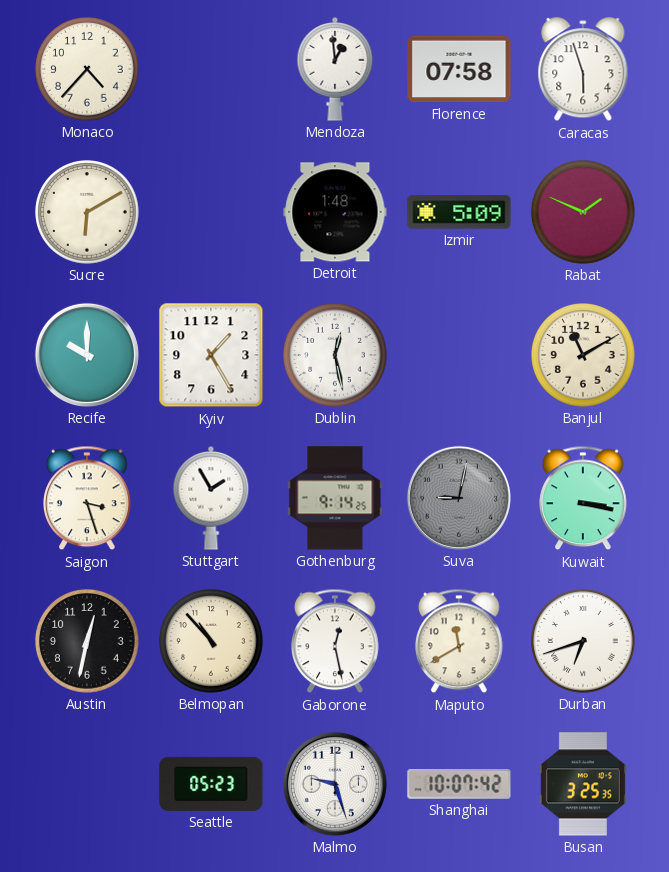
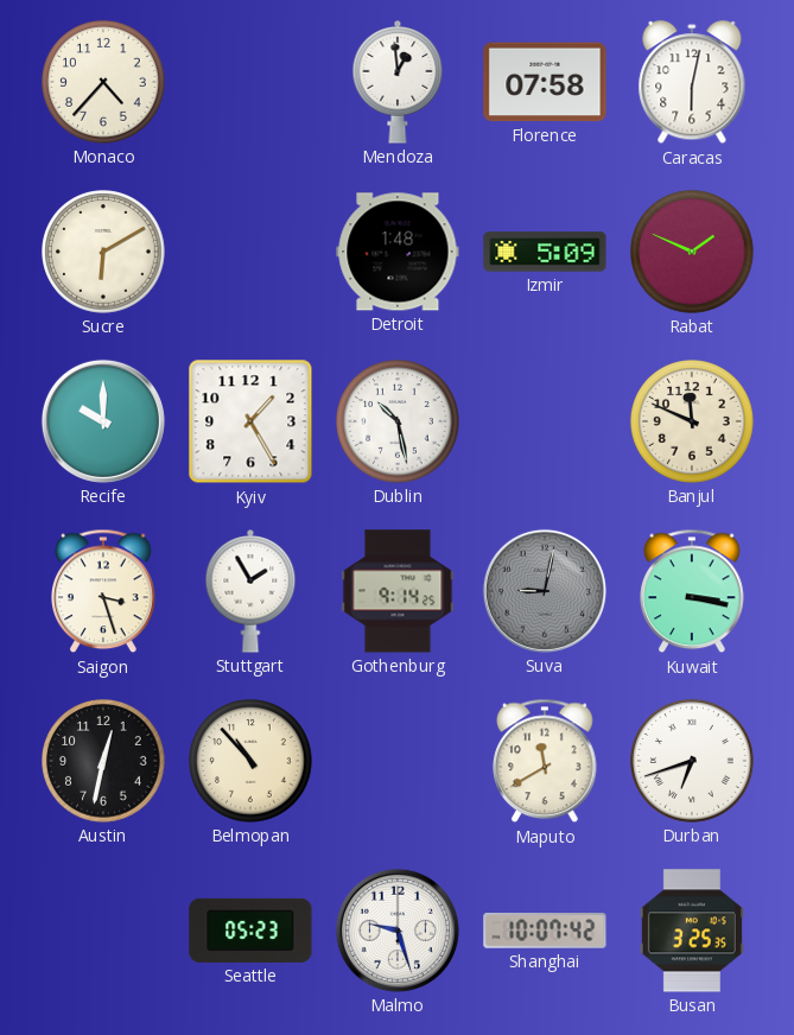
Caracas: 5:57 -> 6:02
Dublin: 12:28 -> 10:28
Banjul: 11:10 -> 11:49
Gaborone: 12:28 -> none
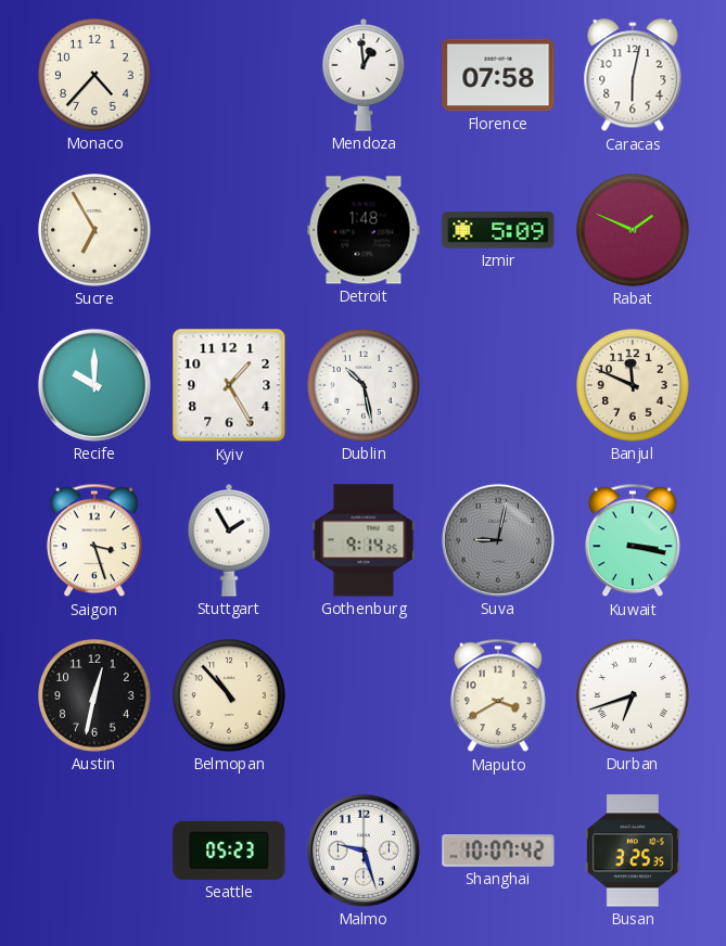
Sucre: 6:10 -> 6:55
Maputo: 11:40 -> 3:40
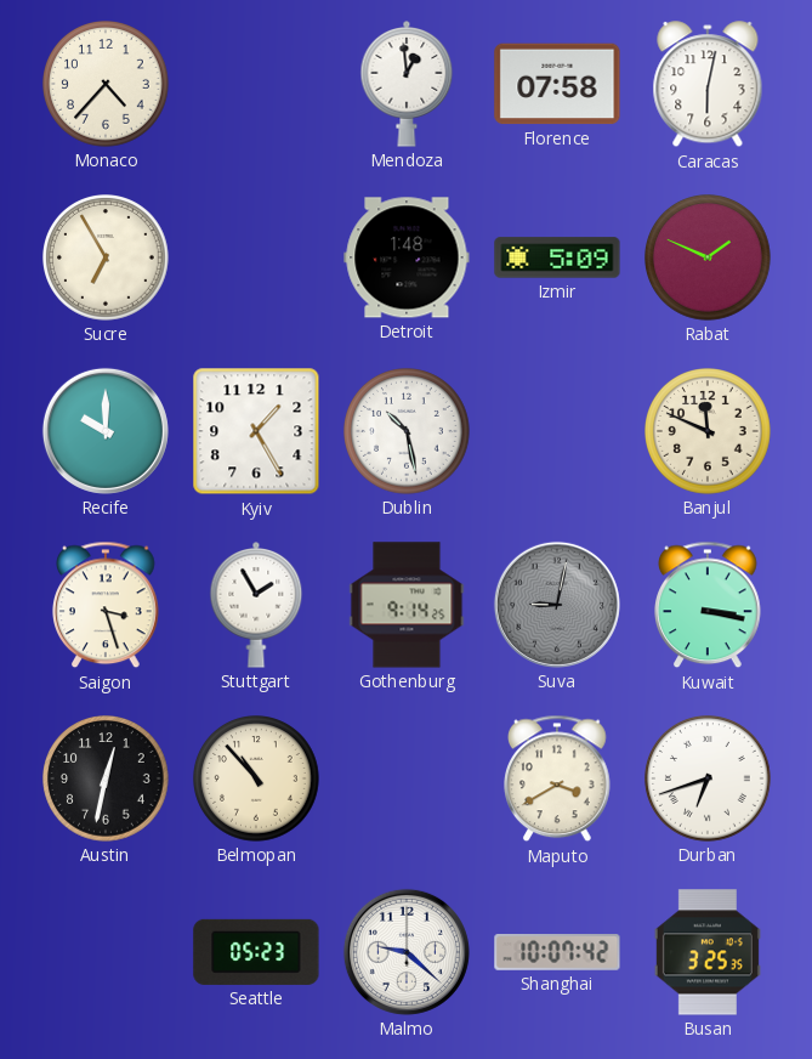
Malmo: 9:27 -> 9:22
